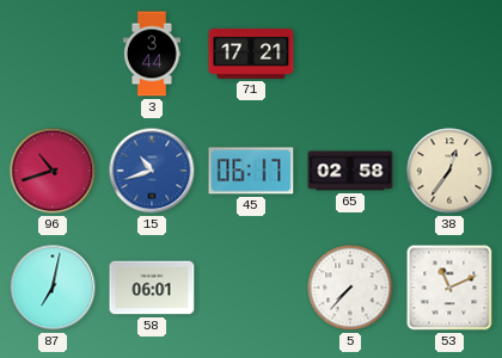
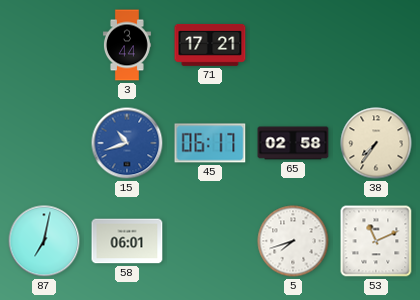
96: 10:42 -> none
38: 12:36 -> 7:36
5: 7:37 -> 7:42
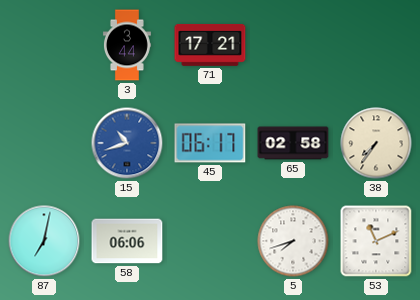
58: 06:01 -> 06:06
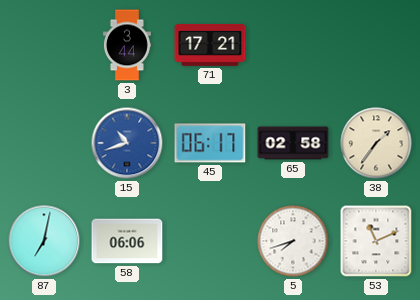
38: 7:36 -> 1:36
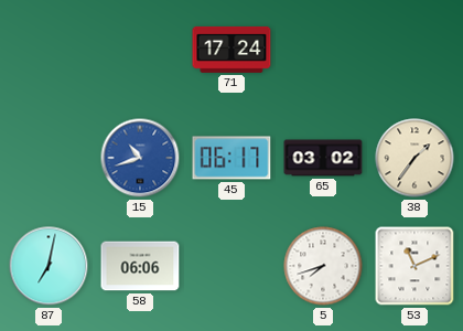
3: 3:44 -> none
71: 17:21 -> 17:24
65: 02:58 -> 03:02
